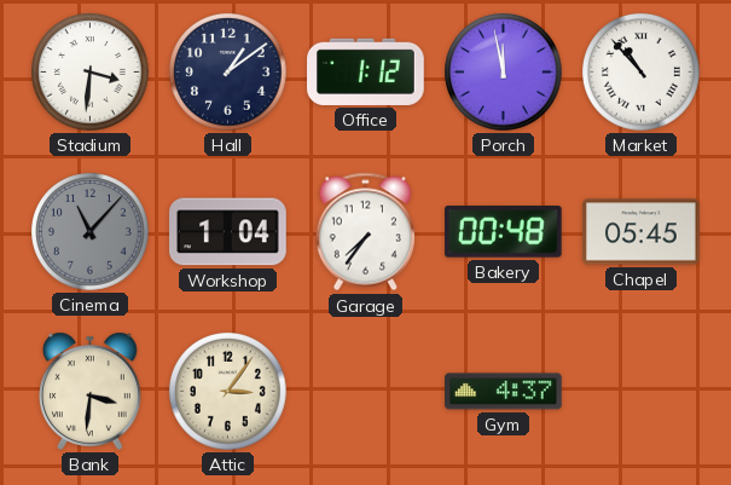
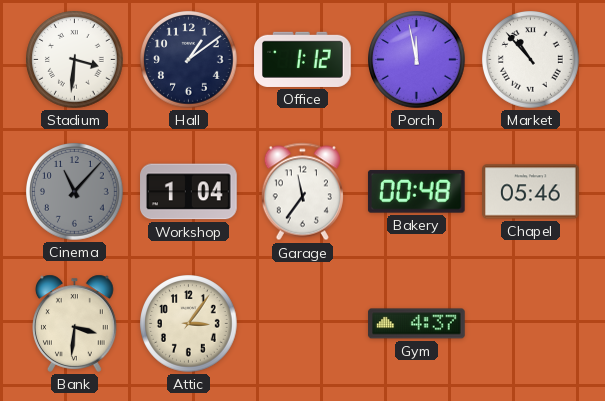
Garage: 7:36 -> 11:36
Chapel: 05:45 -> 05:46
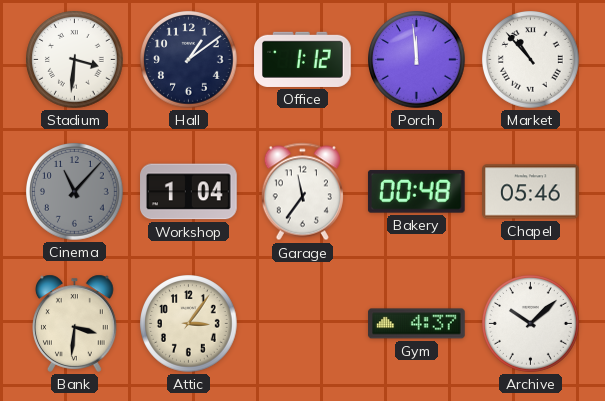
Porch: 11:58 -> 11:59
Archive: none -> 10:08
